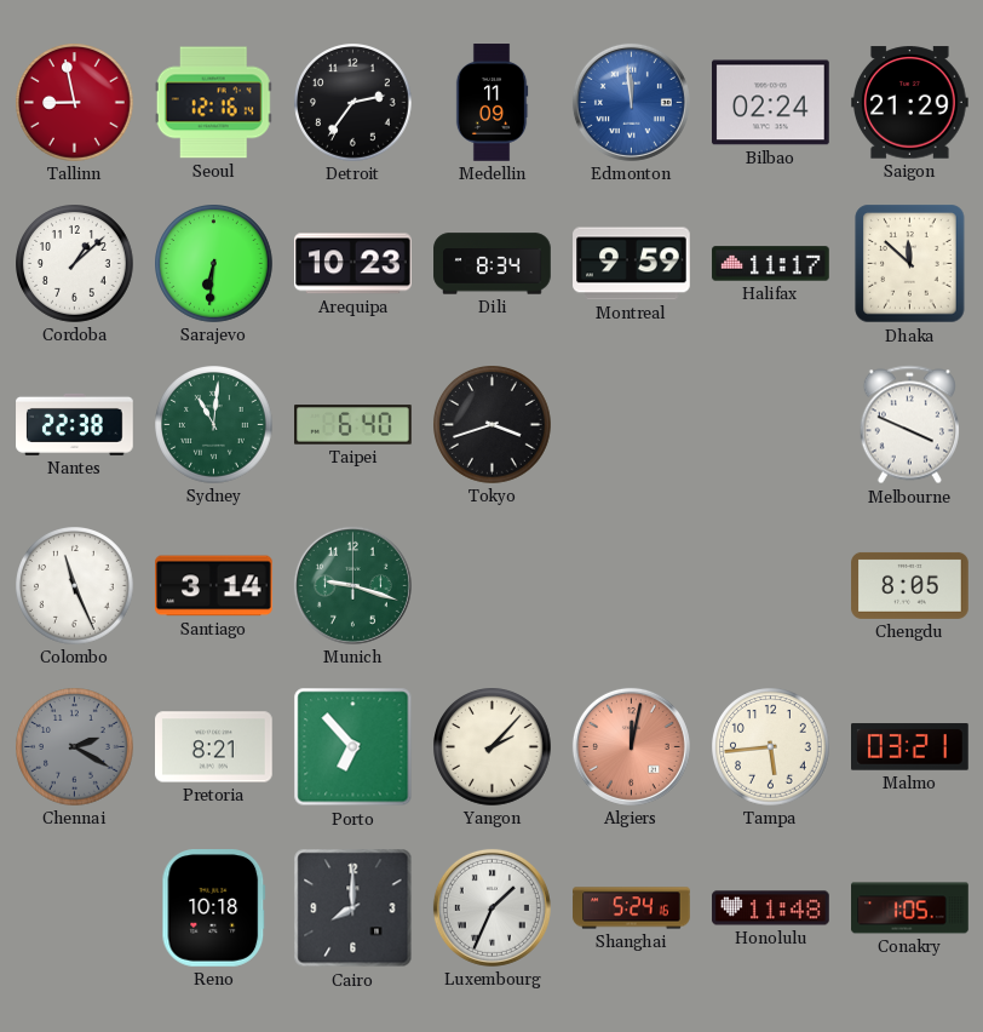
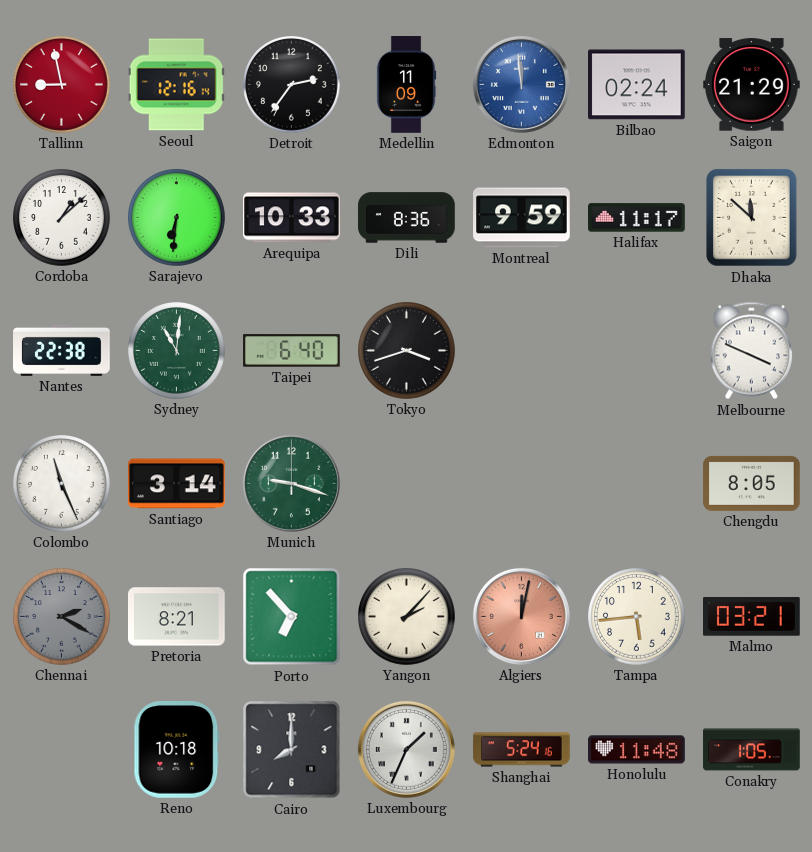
Arequipa: 10:23 -> 10:33
Dili: 8:34 -> 8:36
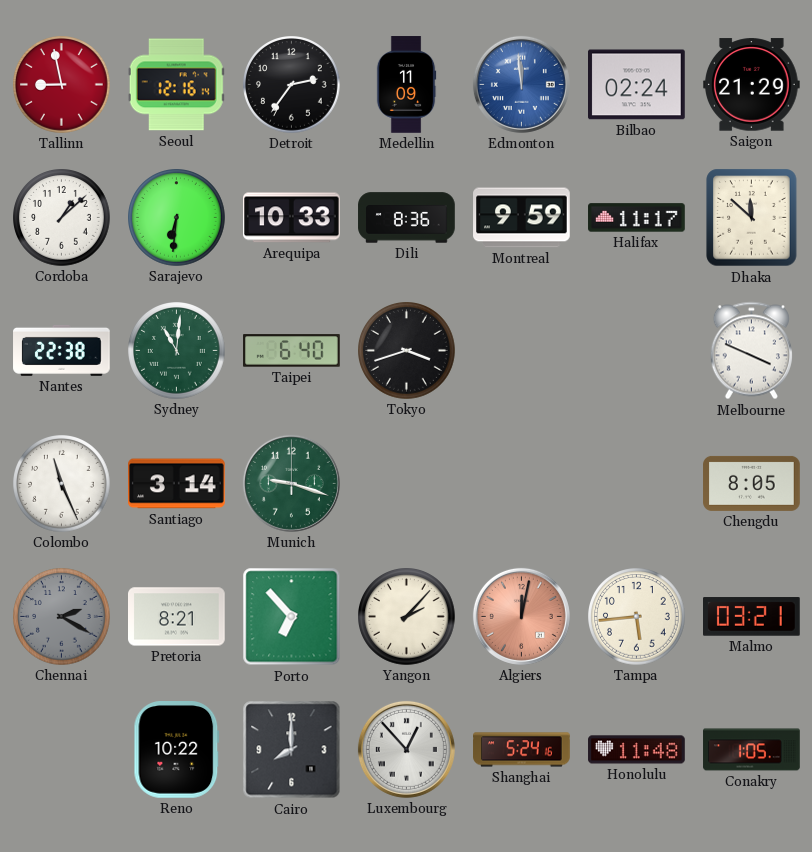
Reno: 10:18 -> 10:22
Luxembourg: 1:34 -> 12:53
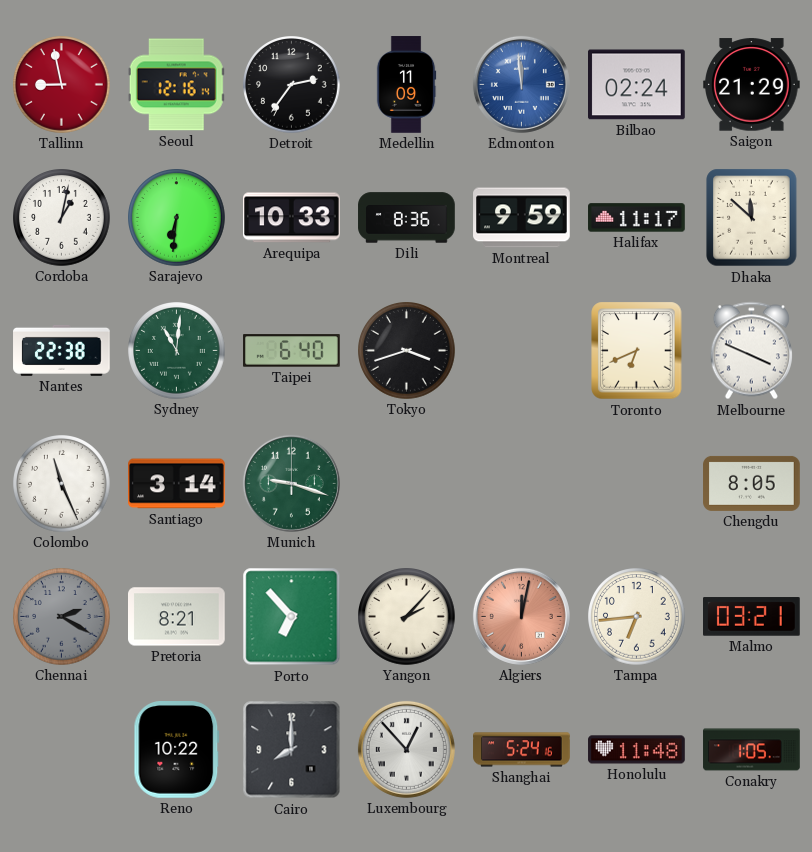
Cordoba: 1:08 -> 1:02
Toronto: none -> 6:41
Tampa: 5:44 -> 6:44
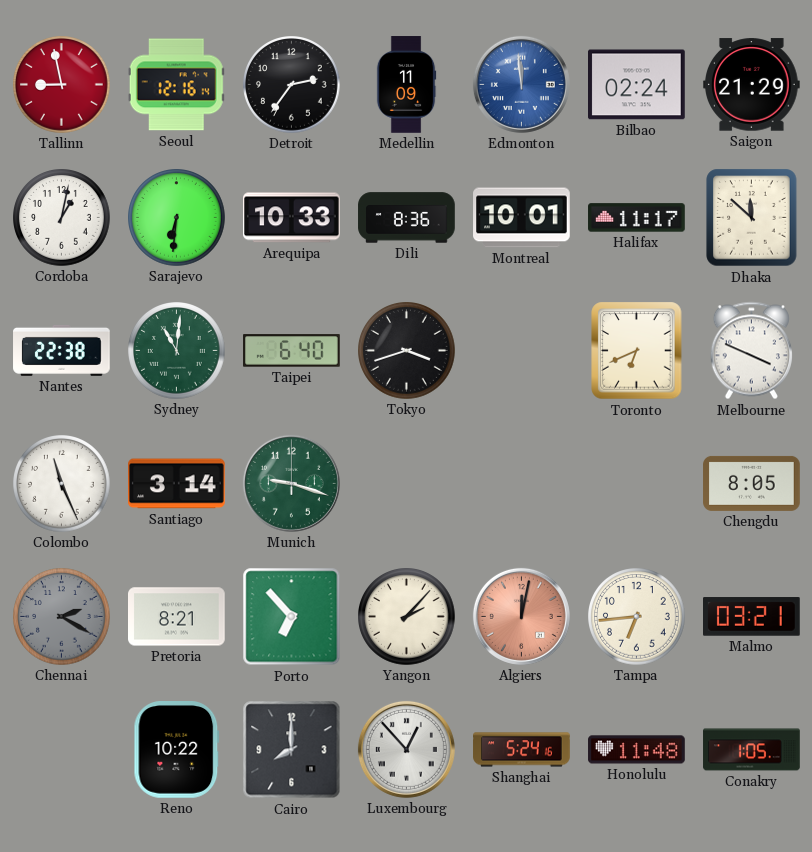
Montreal: 9:59 -> 10:01
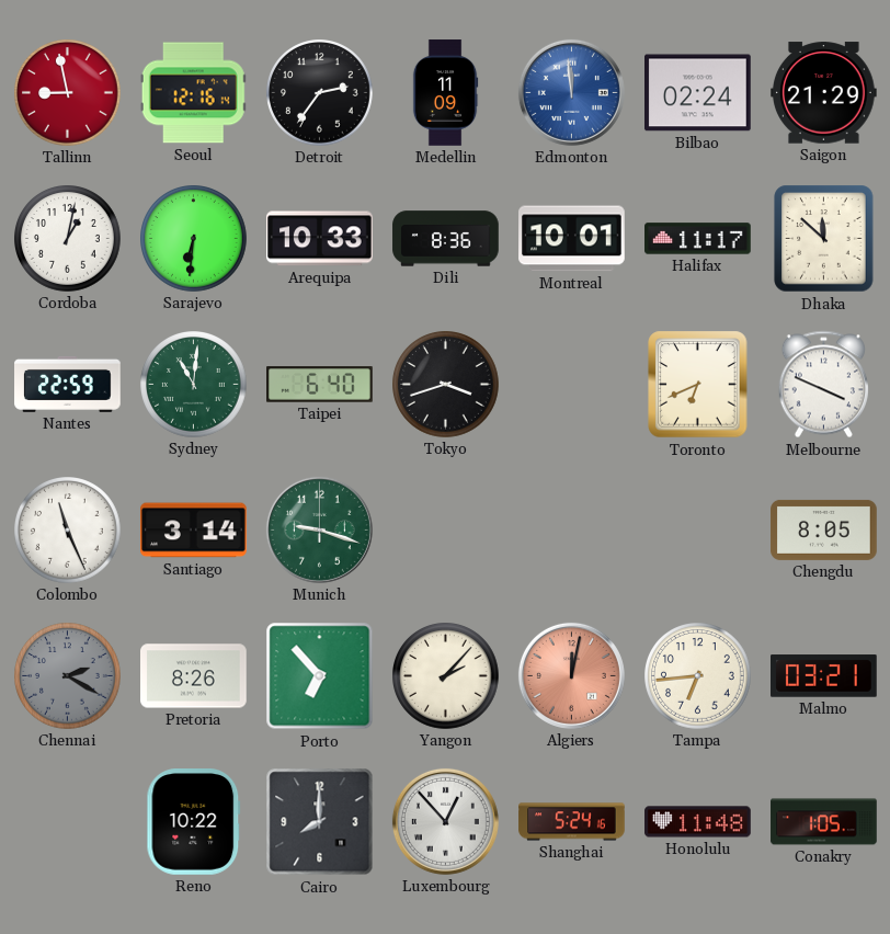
Nantes: 22:38 -> 22:59
Pretoria: 8:21 -> 8:26
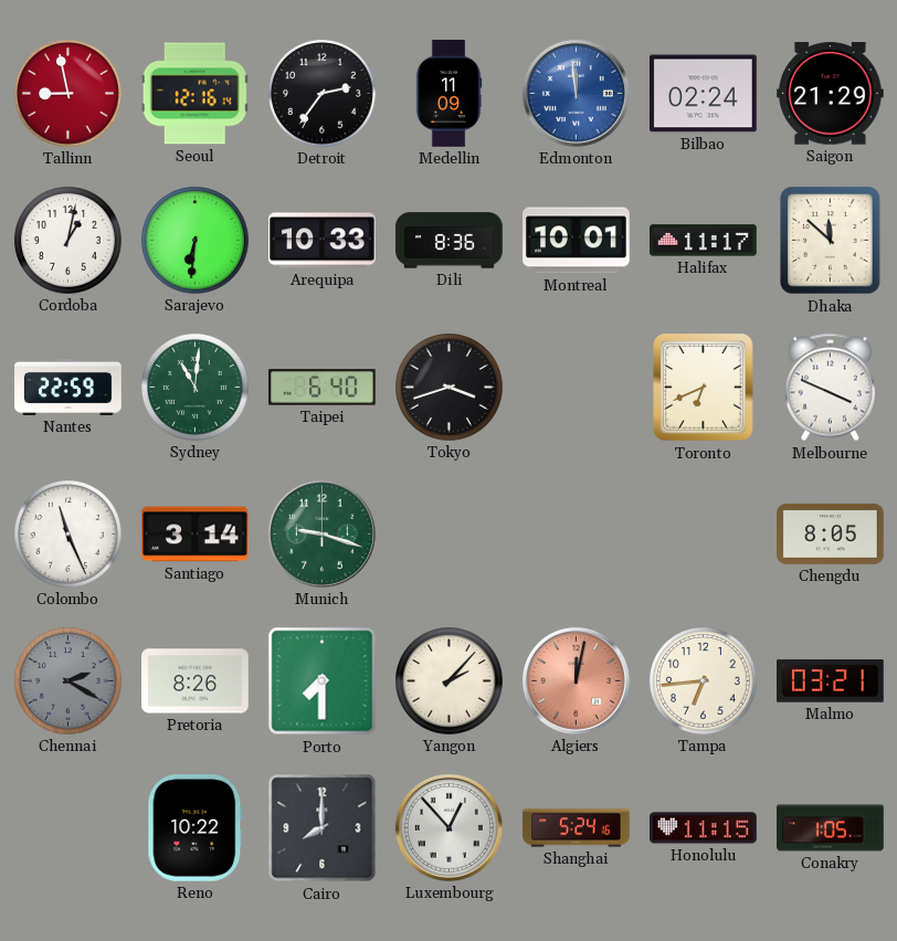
Porto: 6:53 -> 7:30
Honolulu: 11:48 -> 11:15
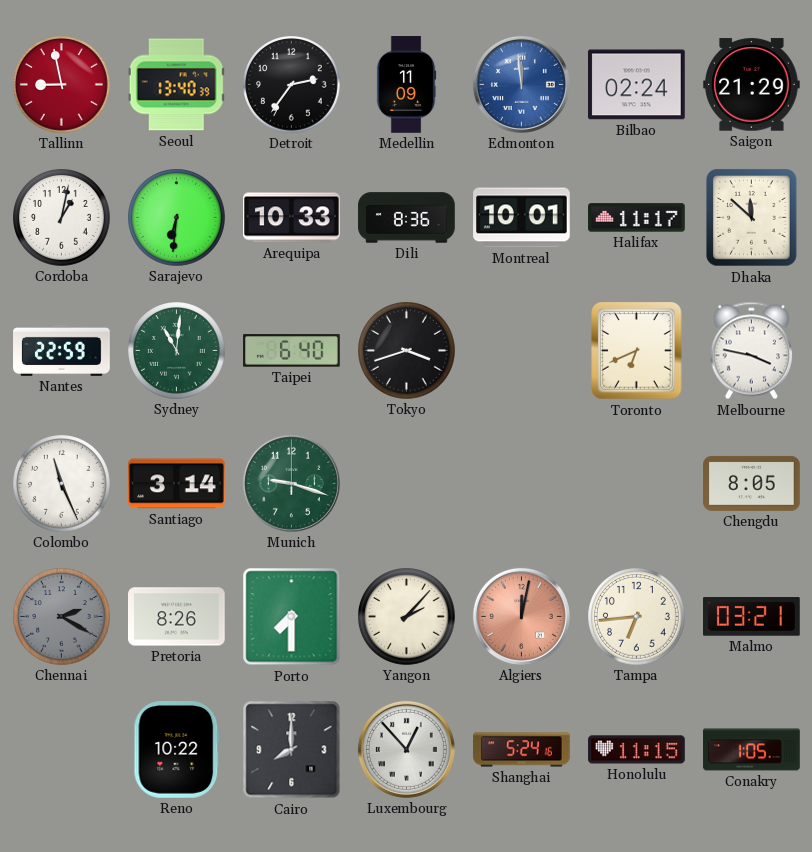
Seoul: 12:16 -> 13:40
Melbourne: 3:49 -> 3:47
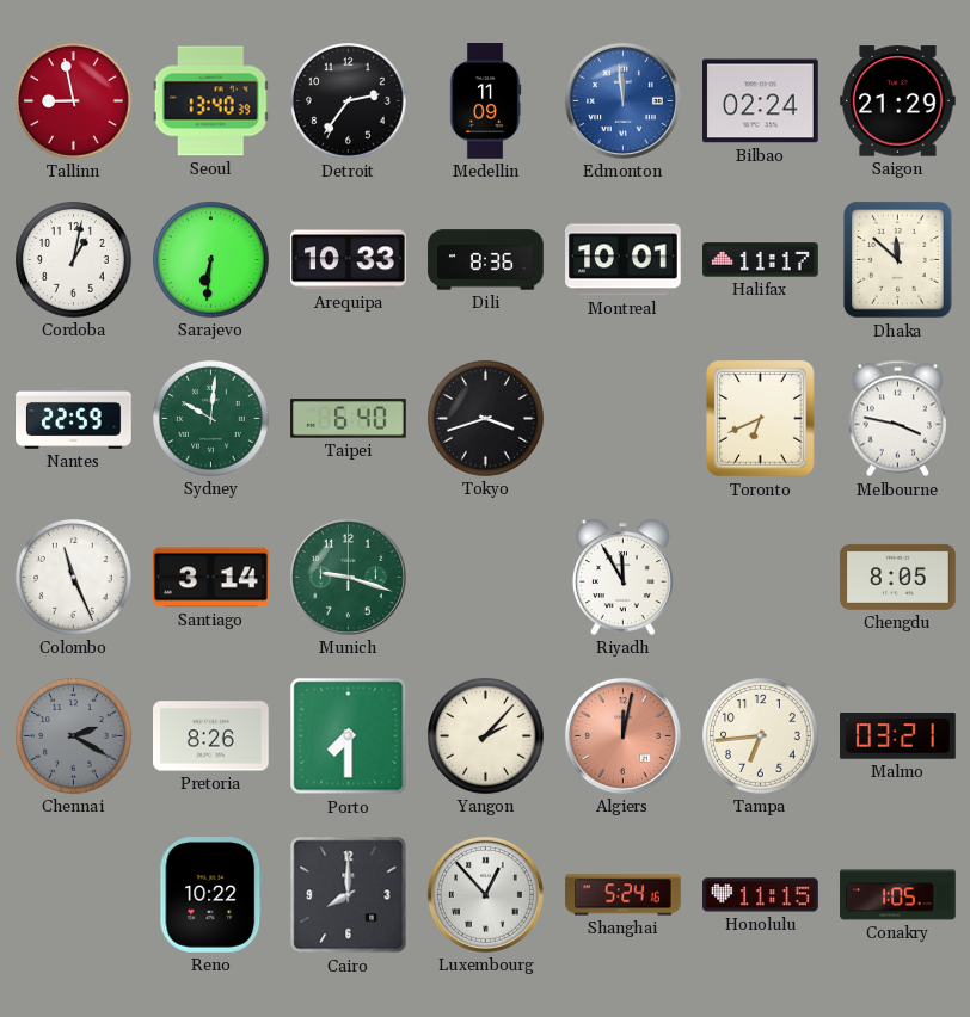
Sydney: 11:01 -> 10:01
Riyadh: none -> 11:55
